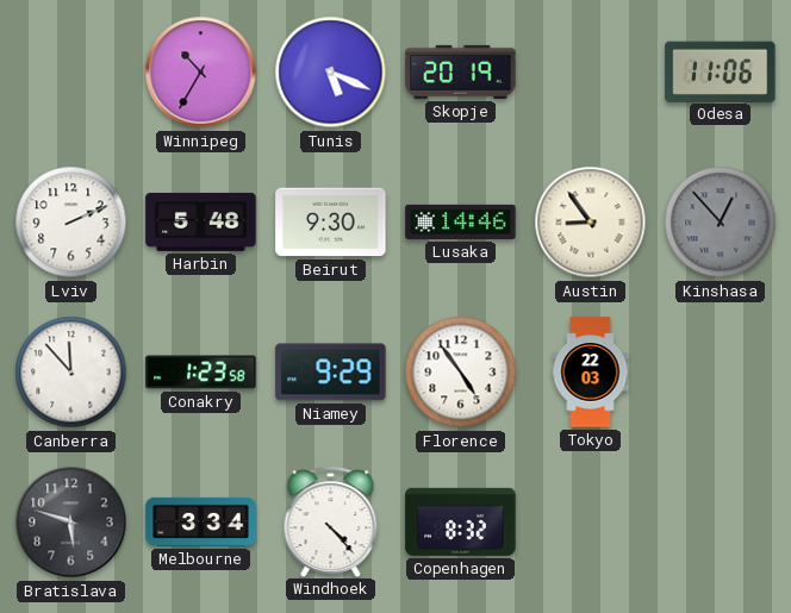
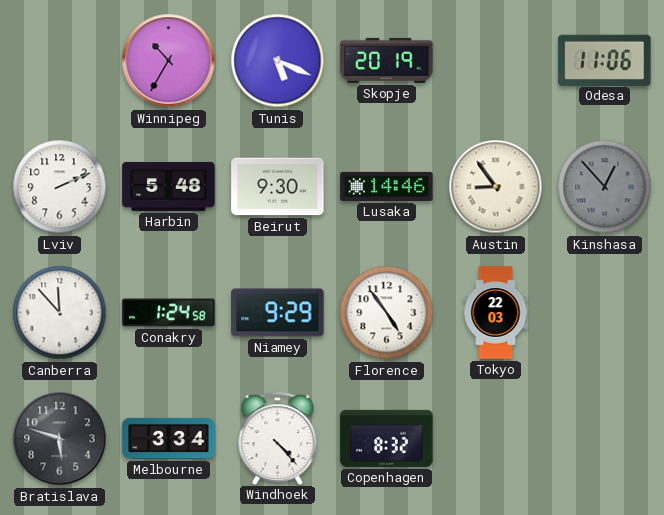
Conakry: 1:23 -> 1:24
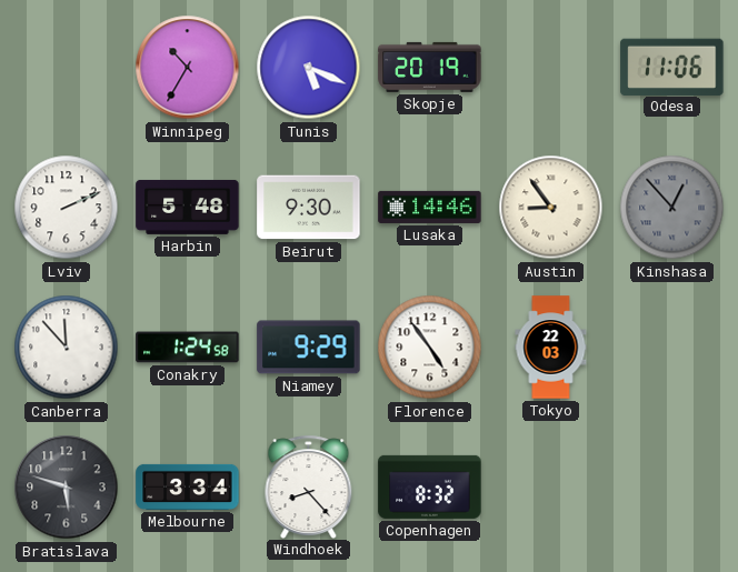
Windhoek: 4:23 -> 8:23
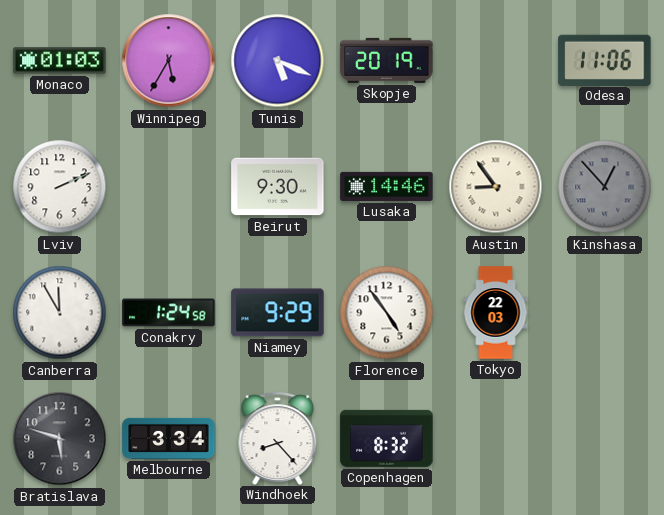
Monaco: none -> 01:03
Winnipeg: 10:35 -> 5:35
Harbin: 5:48 -> none
Canberra: 11:53 -> 11:55
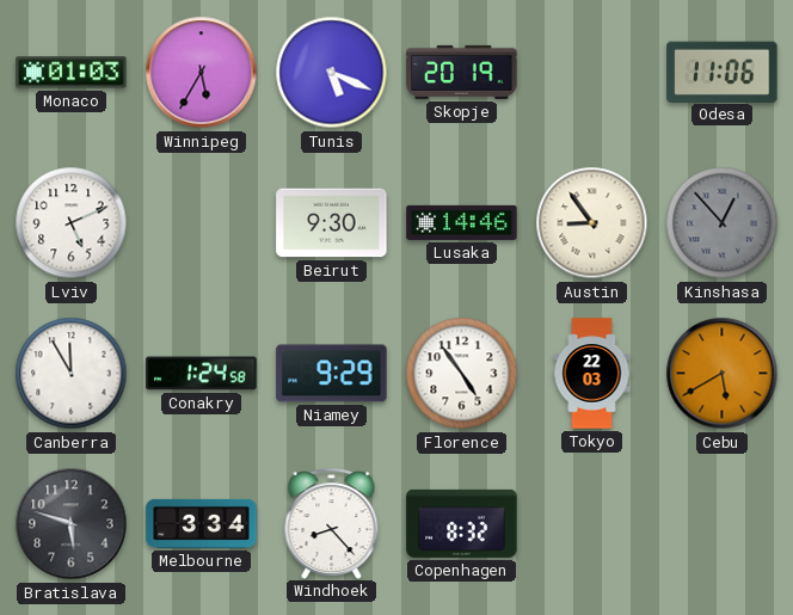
Lviv: 2:11 -> 5:11
Cebu: none -> 5:40
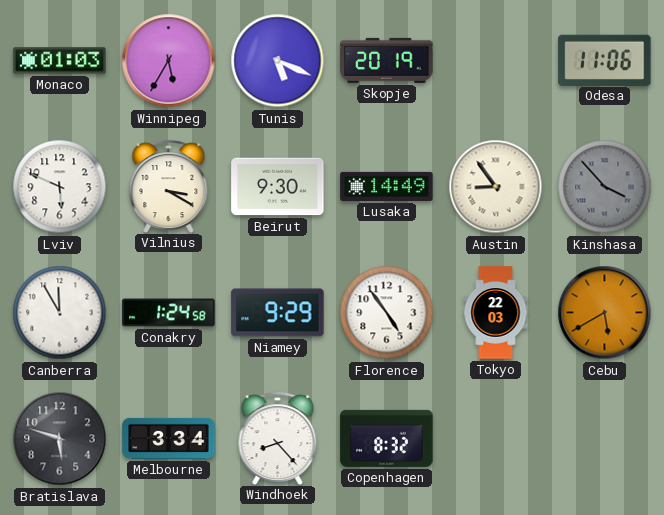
Lviv: 5:11 -> 5:49
Vilnius: none -> 3:20
Lusaka: 14:46 -> 14:49
Kinshasa: 12:53 -> 3:53
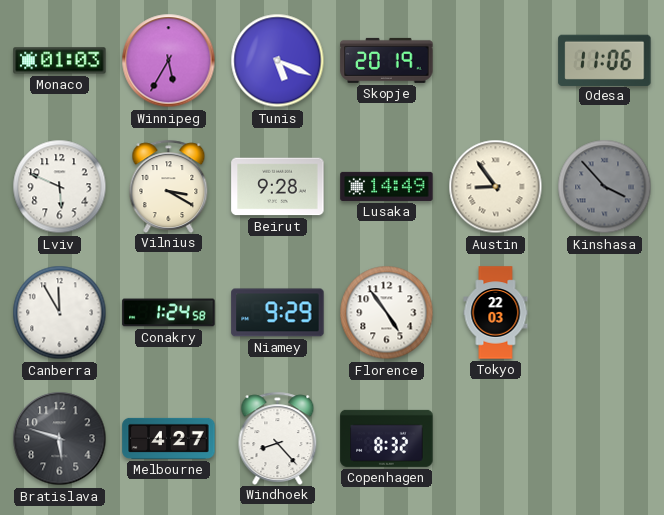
Beirut: 9:30 -> 9:28
Cebu: 5:40 -> none
Melbourne: 3:34 -> 4:27
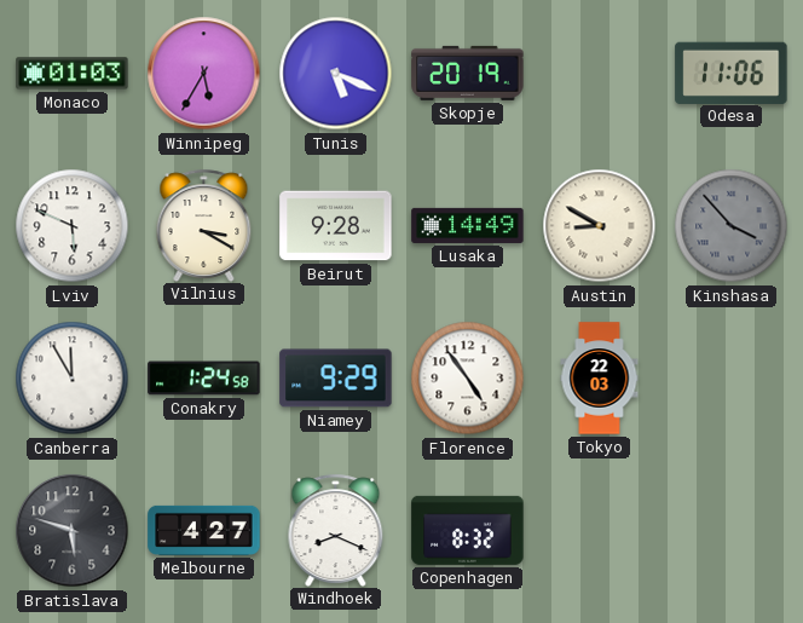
Austin: 8:54 -> 8:50
Windhoek: 8:23 -> 8:19
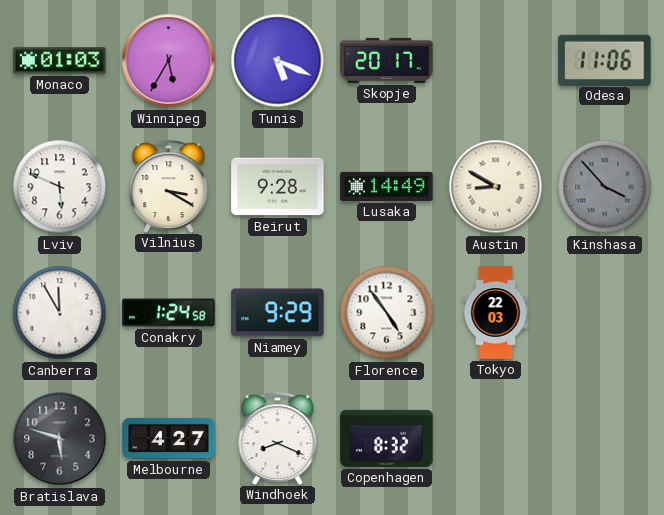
Skopje: 20:19 -> 20:17
